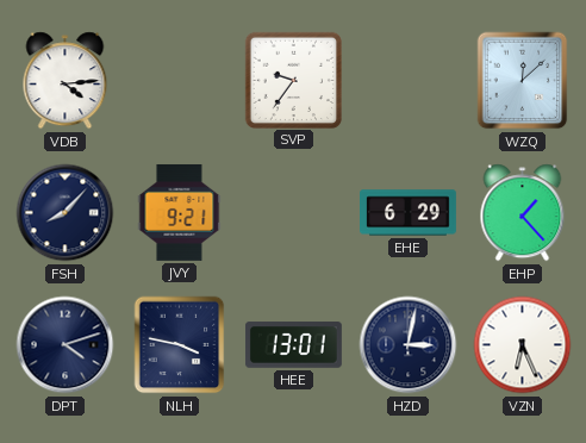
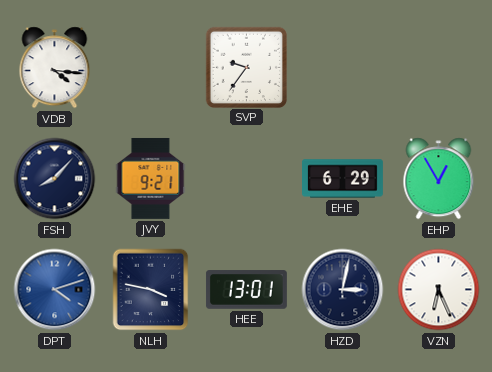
VDB: 4:14 -> 4:16
WZQ: 12:08 -> none
EHP: 1:23 -> 12:55
DPT dial: navy -> blue
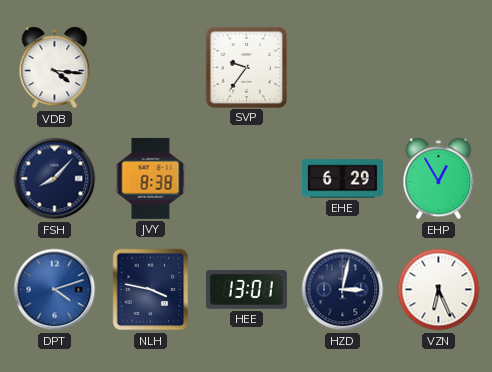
JVY: 9:21 -> 8:38
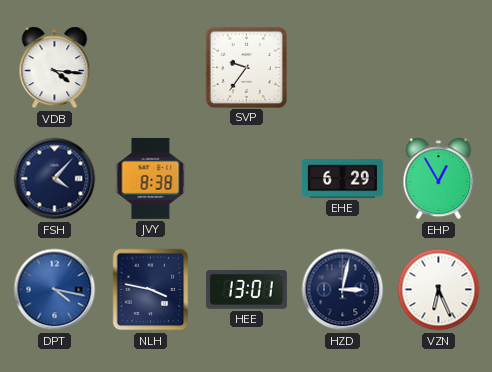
FSH: 8:07 -> 4:07
DPT: 4:12 -> 4:17
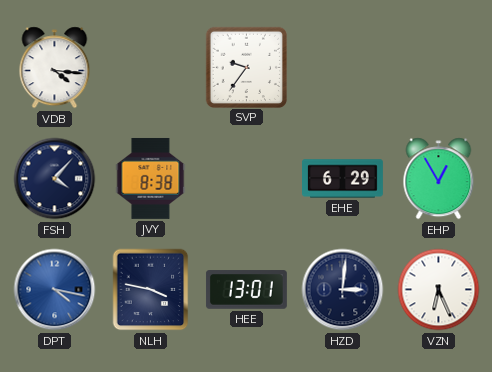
HZD: 3:02 -> 3:01
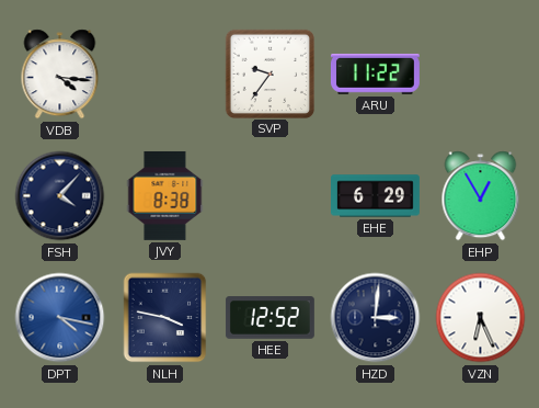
ARU: none -> 11:22
HEE: 13:01 -> 12:52
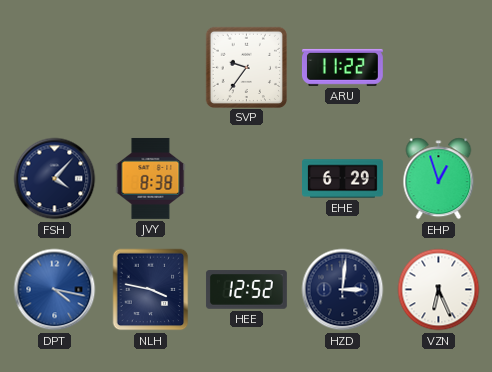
VDB: 4:16 -> none
EHP: 12:55 -> 12:57
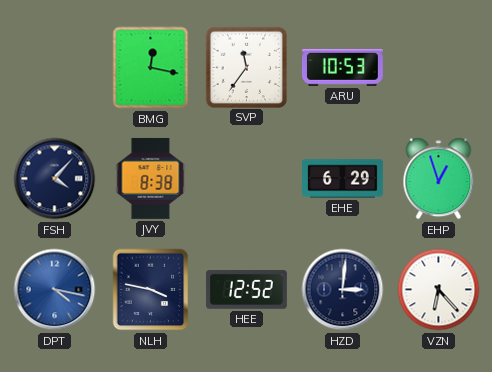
BMG: none -> 12:17
SVP: 9:36 -> 11:36
ARU: 11:22 -> 10:53
VZN: 6:26 -> 6:23
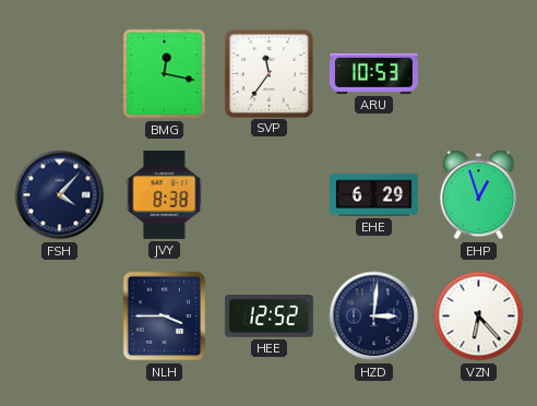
DPT: 4:17 -> none
NLH: 3:47 -> 3:45
